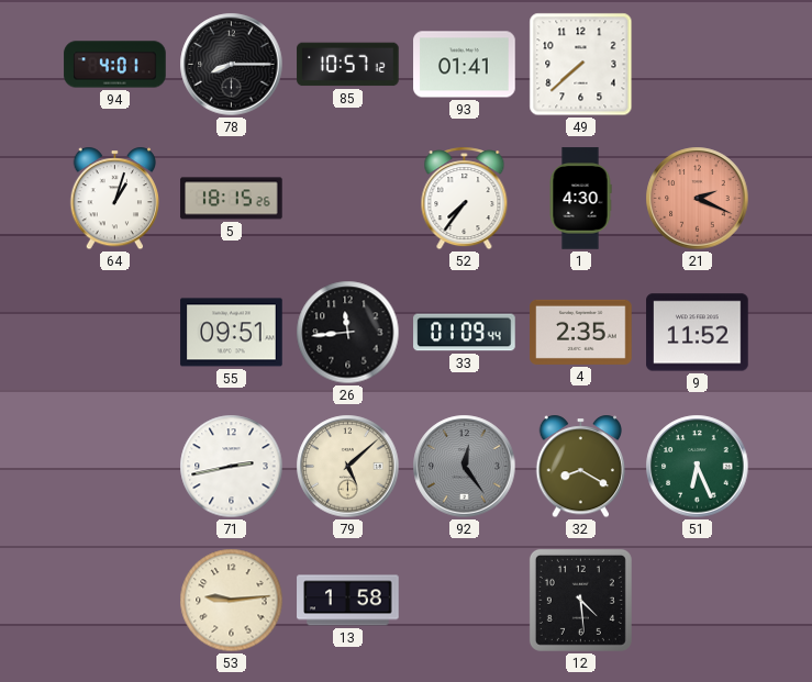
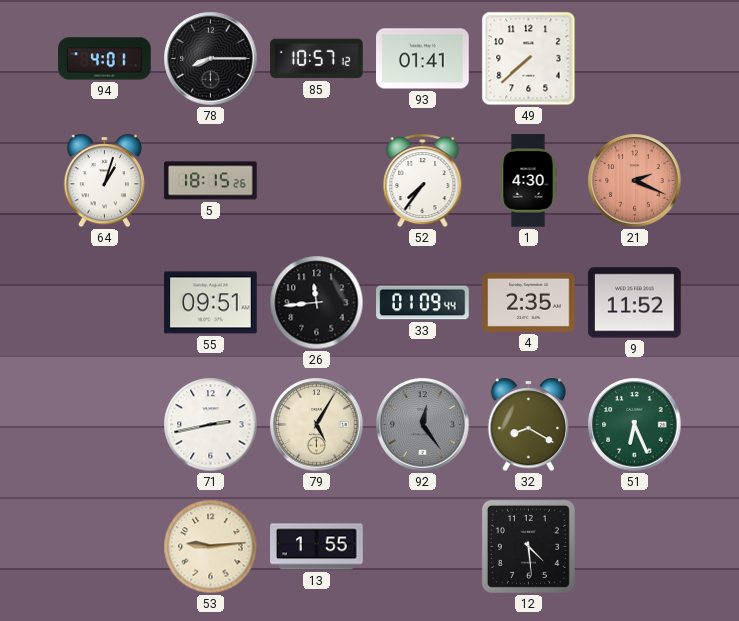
79: 5:08 -> 5:05
13: 1:58 -> 1:55
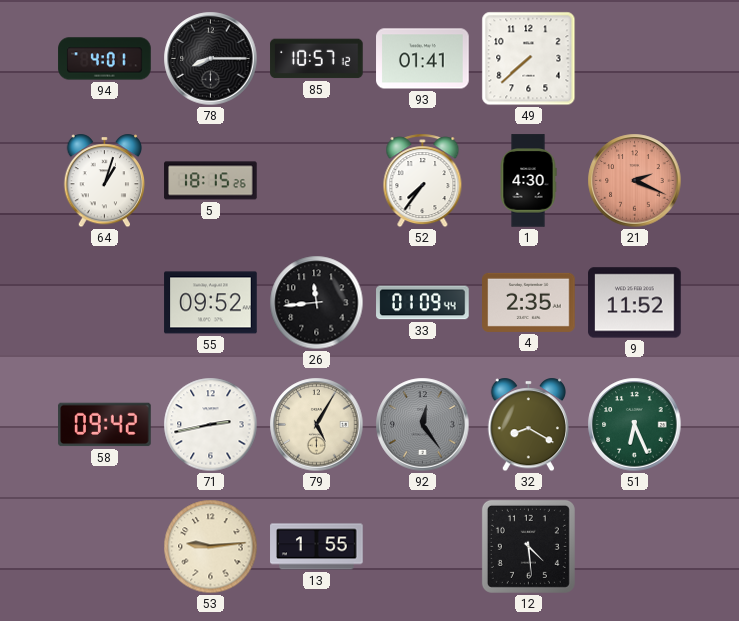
55: 09:51 -> 09:52
58: none -> 09:42
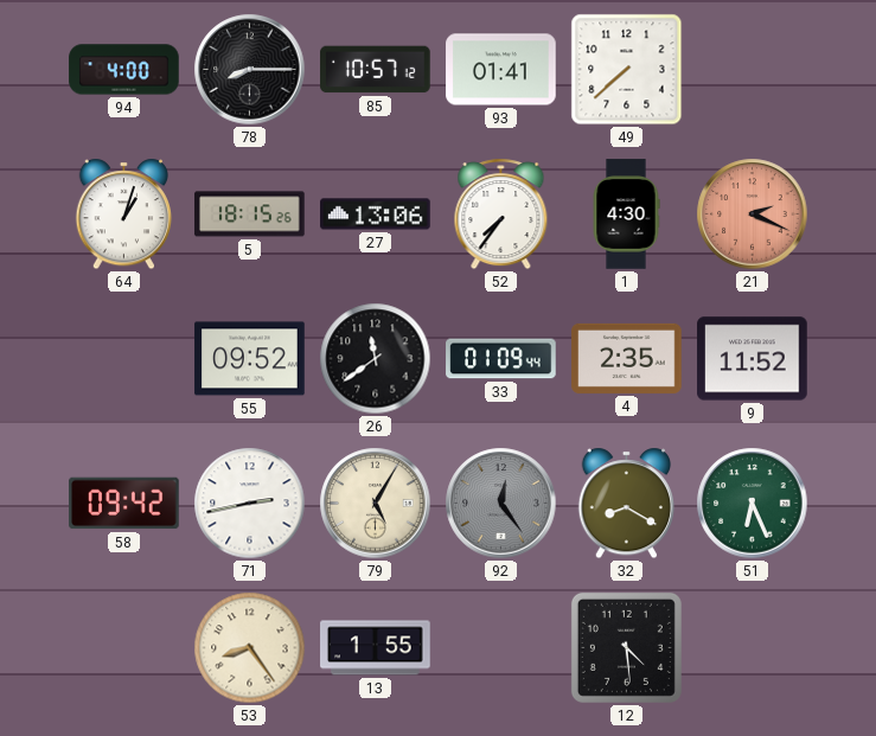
94: 4:01 -> 4:00
27: none -> 13:06
26: 11:44 -> 11:39
53: 9:14 -> 8:24
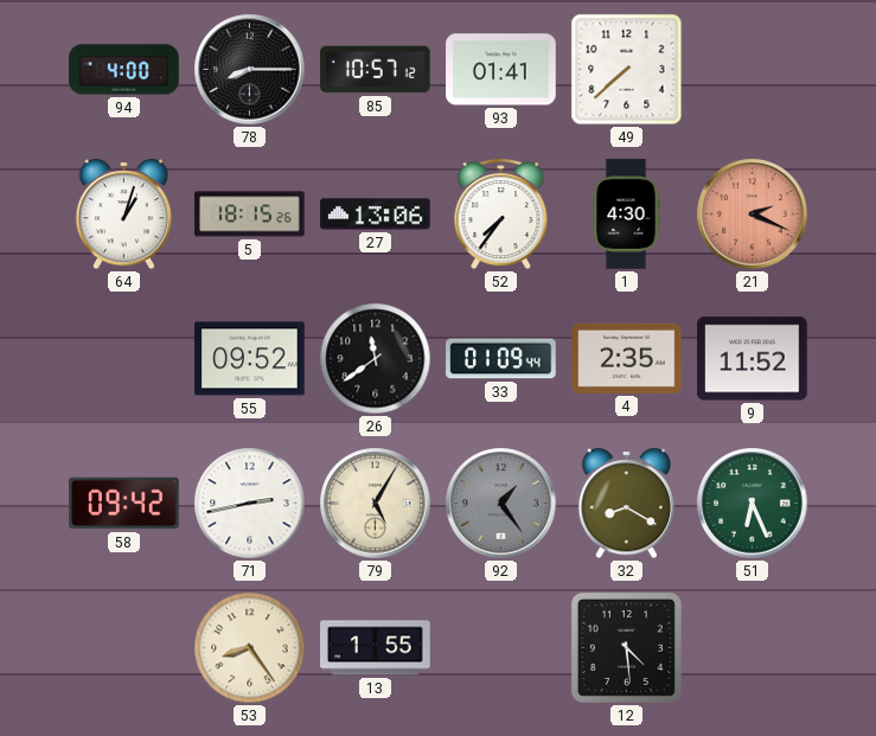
92: 12:24 -> 1:24
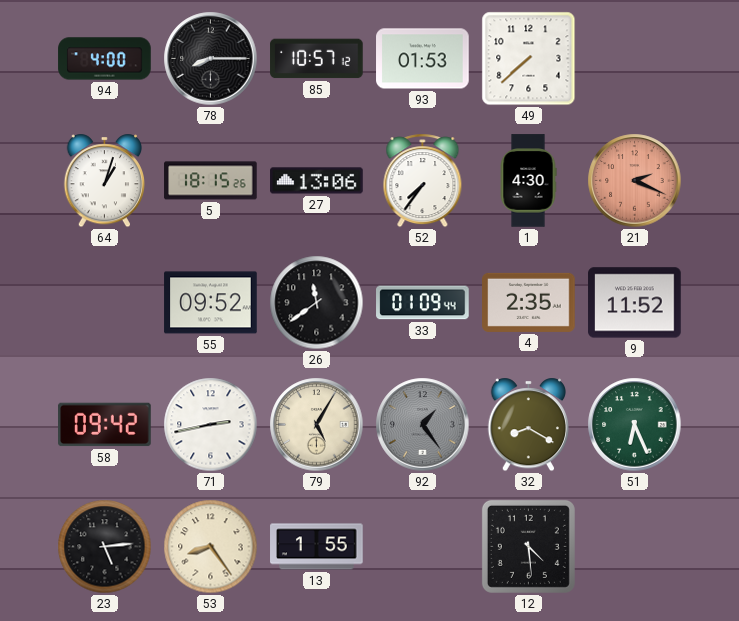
93: 01:41 -> 01:53
23: none -> 5:14
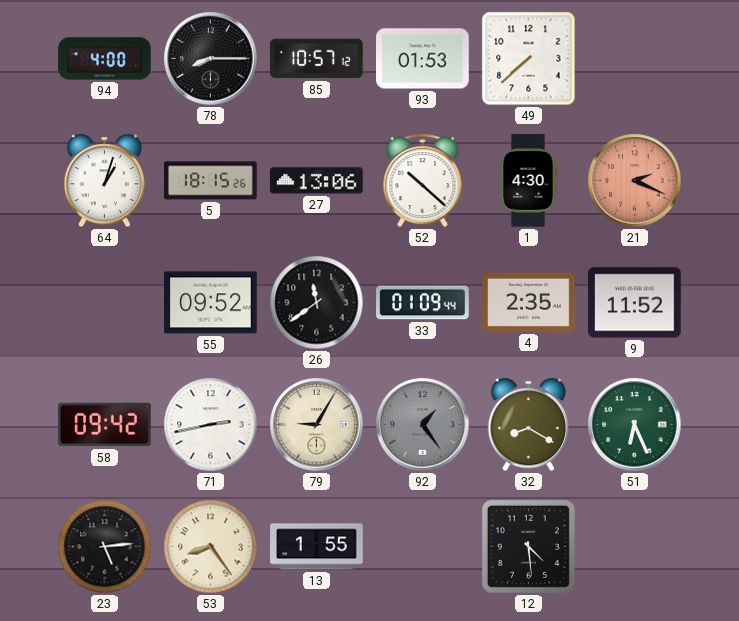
52: 7:36 -> 10:22
79: 5:05 -> 9:05
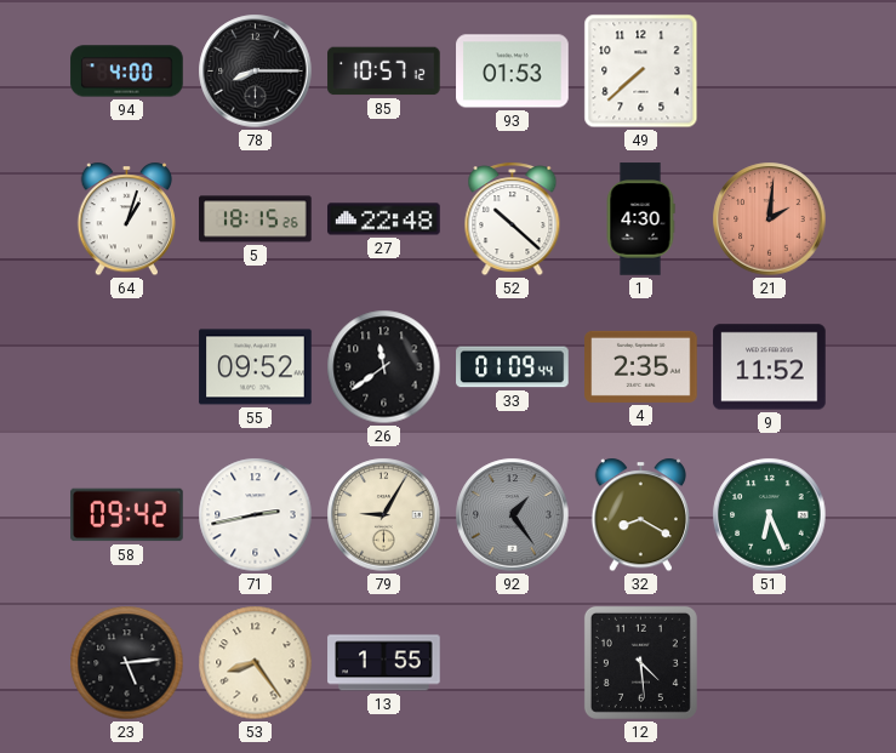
27: 13:06 -> 22:48
21: 2:19 -> 2:01
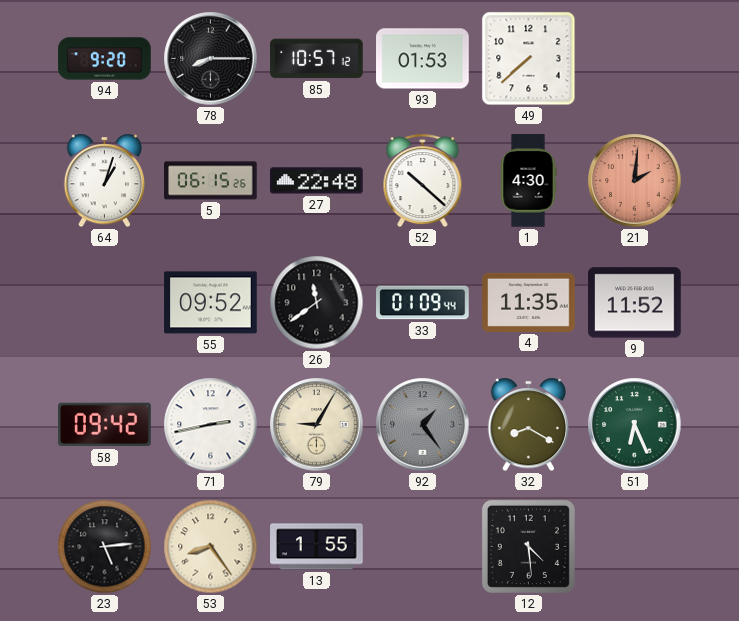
94: 4:00 -> 9:20
5: 18:15 -> 06:15
4: 2:35 -> 11:35
